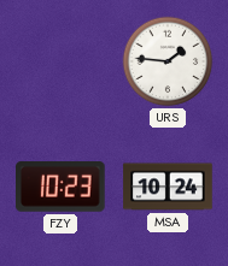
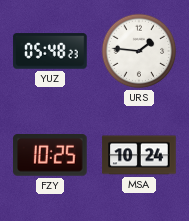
YUZ: none -> 05:48
FZY: 10:23 -> 10:25
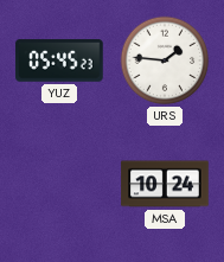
YUZ: 05:48 -> 05:45
FZY: 10:25 -> none
